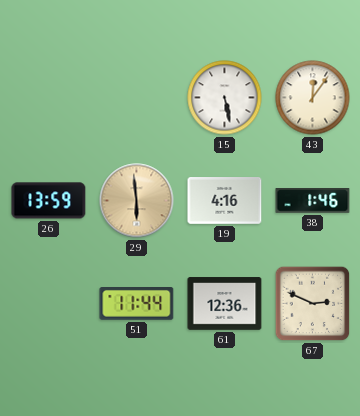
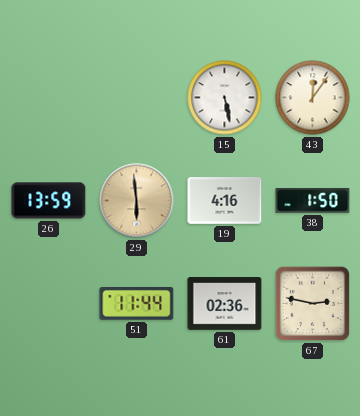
38: 1:46 -> 1:50
61: 12:36 -> 02:36
67: 2:49 -> 2:47
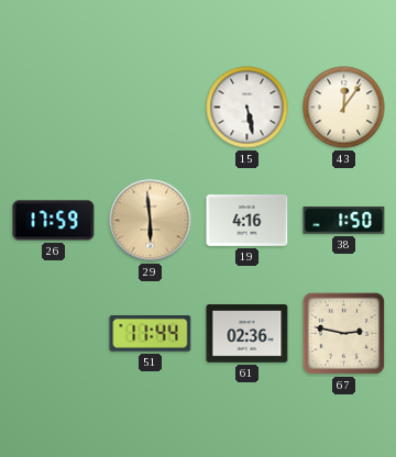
26: 13:59 -> 17:59
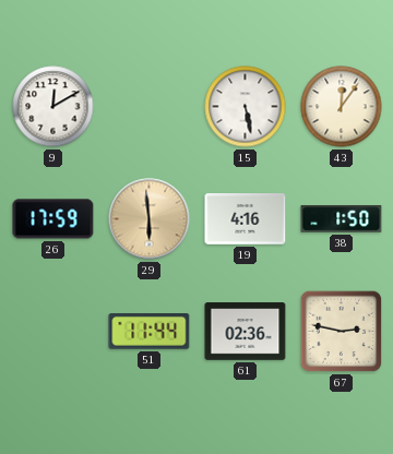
9: none -> 12:10
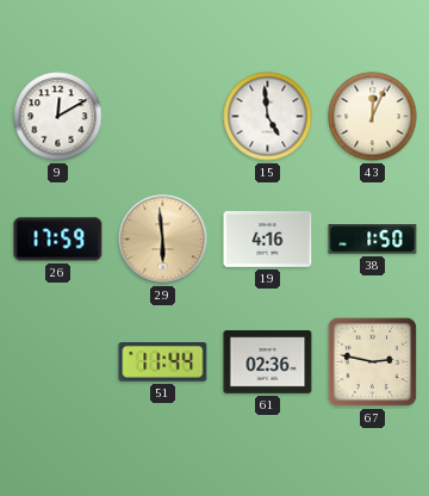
15: 5:28 -> 4:59
43: 12:06 -> 12:04
